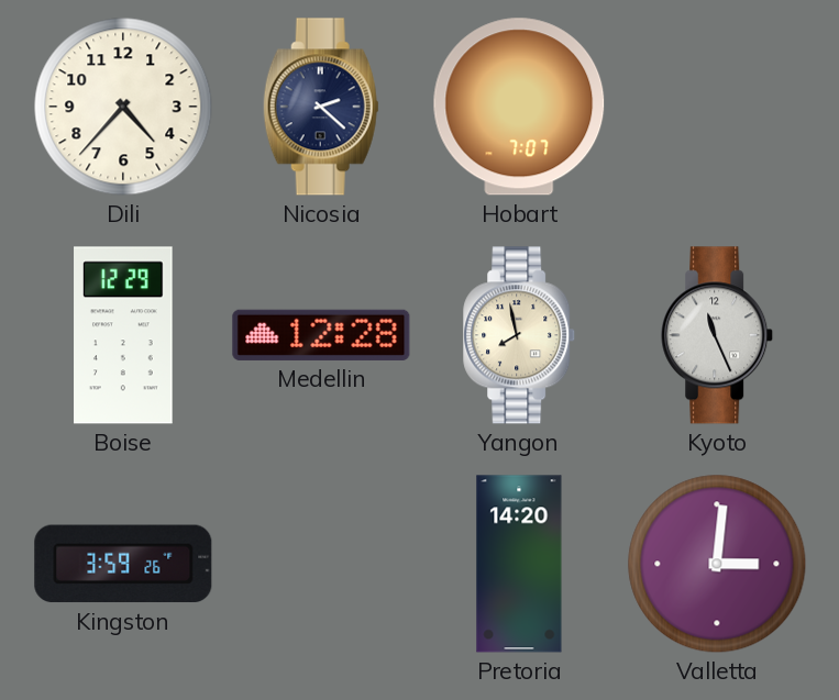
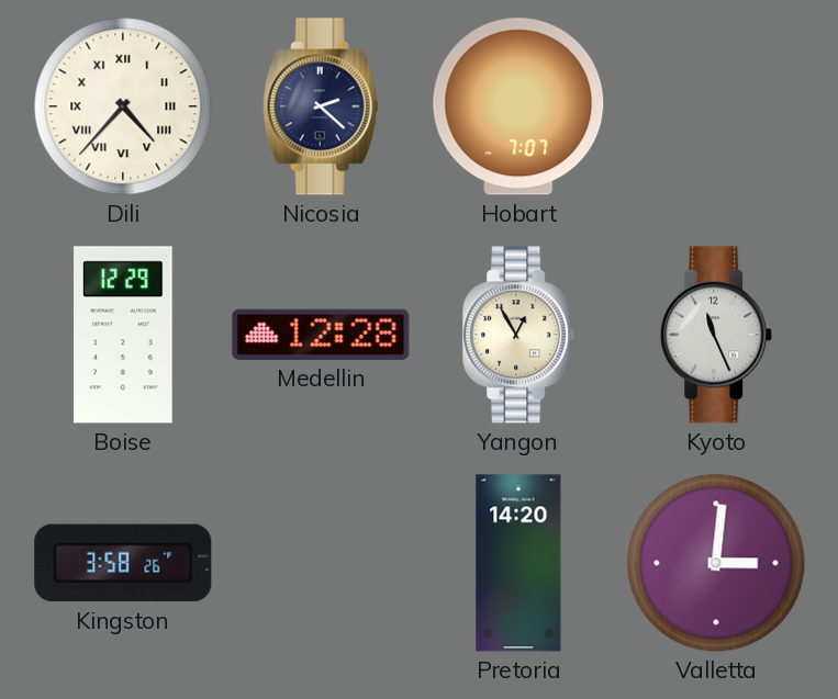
Dili numerals: Arabic -> Roman
Yangon: 7:58 -> 12:55
Kingston: 3:59 -> 3:58
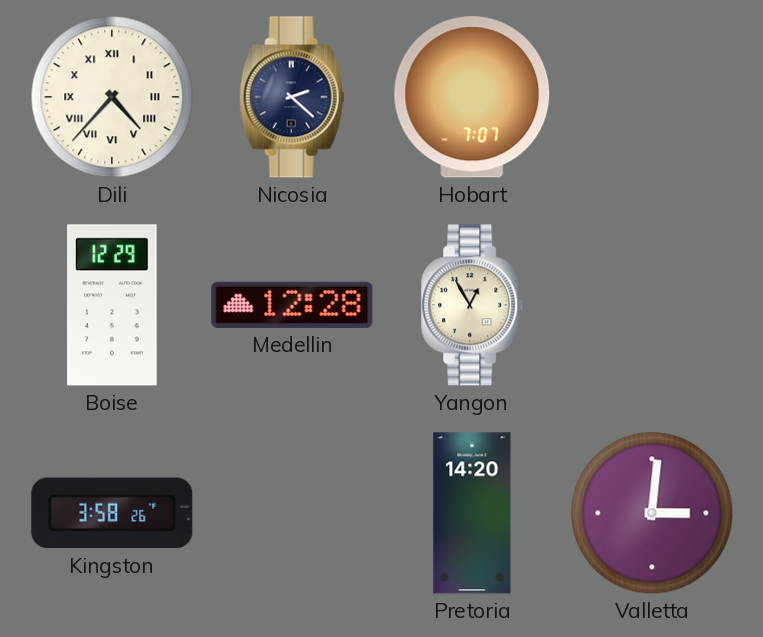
Kyoto: 11:26 -> none
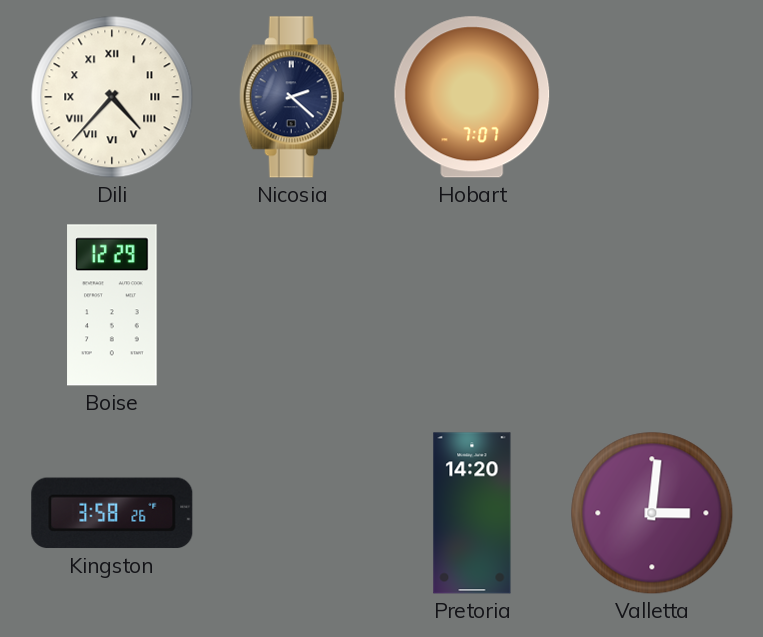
Medellin: 12:28 -> none
Yangon: 12:55 -> none
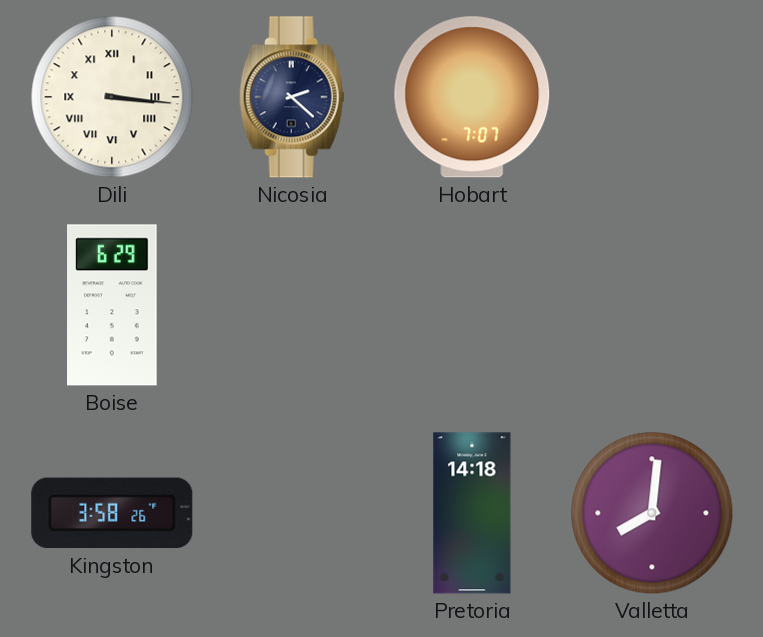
Dili: 4:37 -> 3:16
Boise: 12:29 -> 6:29
Pretoria: 14:20 -> 14:18
Valletta: 3:01 -> 8:01
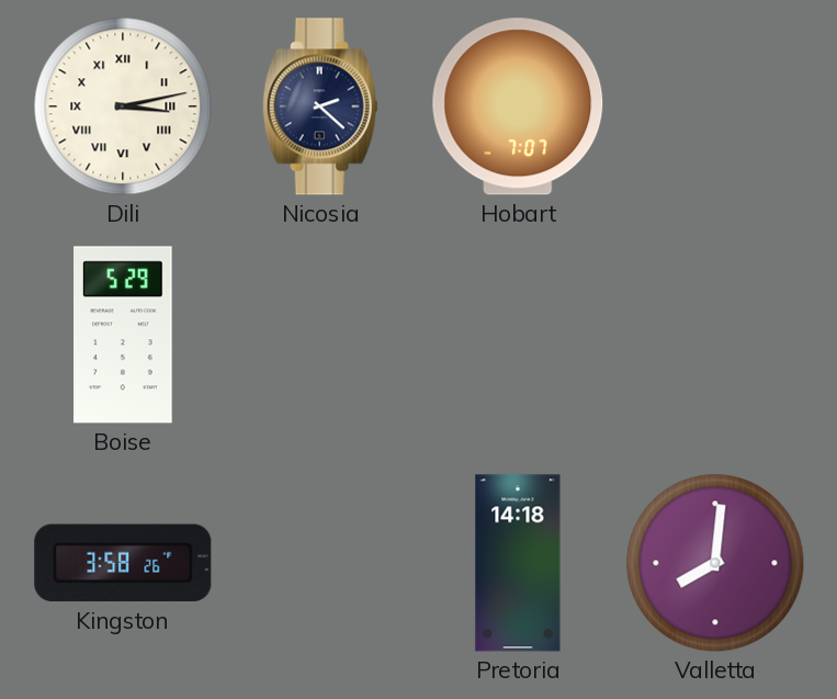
Dili: 3:16 -> 3:13
Boise: 6:29 -> 5:29
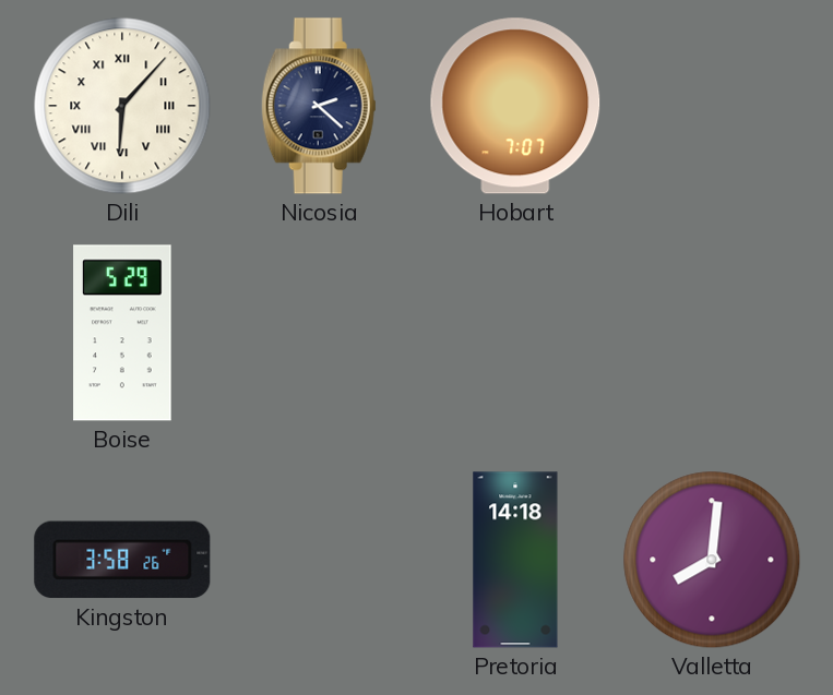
Dili: 3:13 -> 6:07
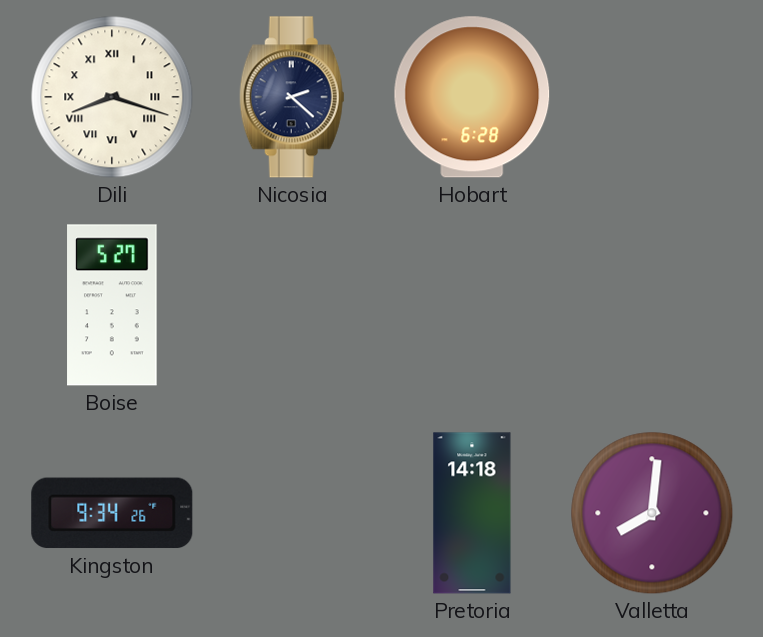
Dili: 6:07 -> 8:18
Hobart: 7:07 -> 6:28
Boise: 5:29 -> 5:27
Kingston: 3:58 -> 9:34
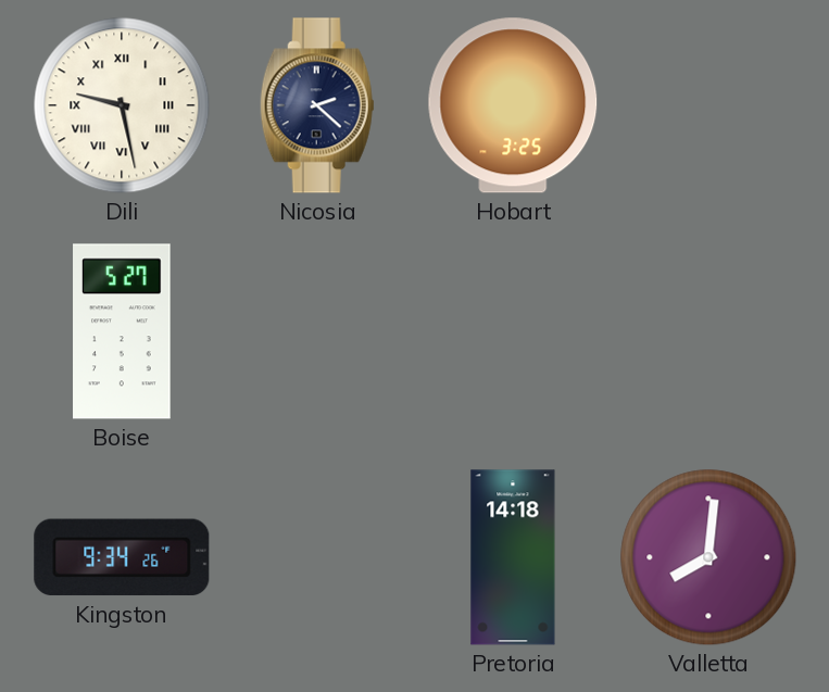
Dili: 8:18 -> 9:28
Hobart: 6:28 -> 3:25
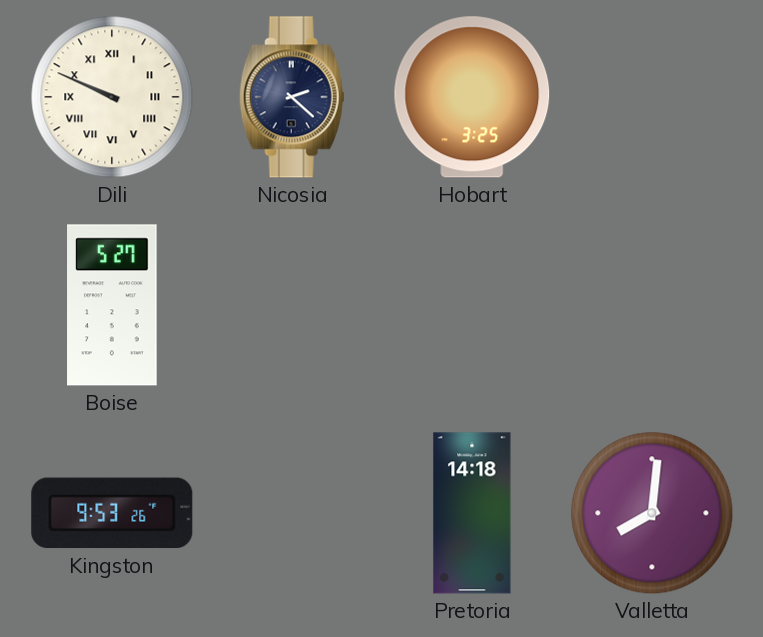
Dili: 9:28 -> 9:49
Kingston: 9:34 -> 9:53
